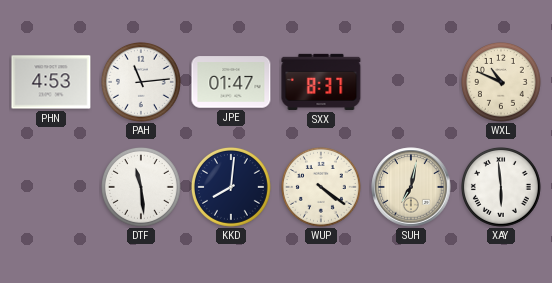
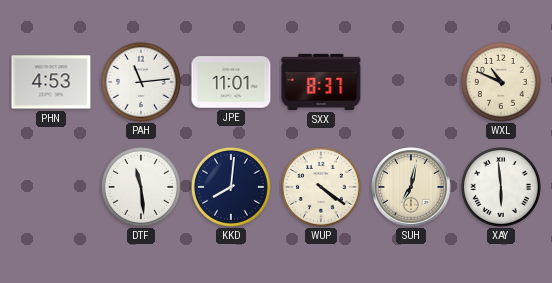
JPE: 01:47 -> 11:01
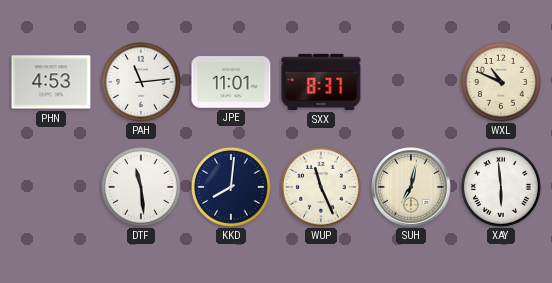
WUP: 4:21 -> 11:26
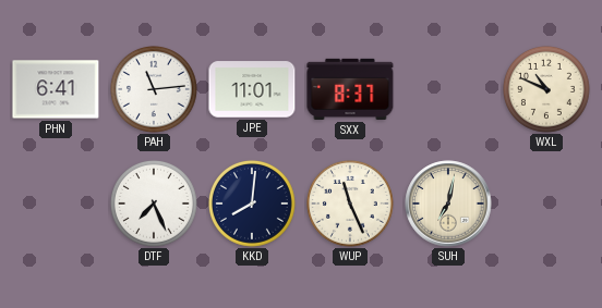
PHN: 4:53 -> 6:41
DTF: 11:29 -> 7:26
XAY: 5:59 -> none
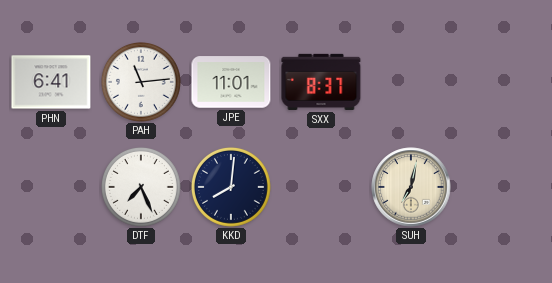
WXL: 10:49 -> none
WUP: 11:26 -> none
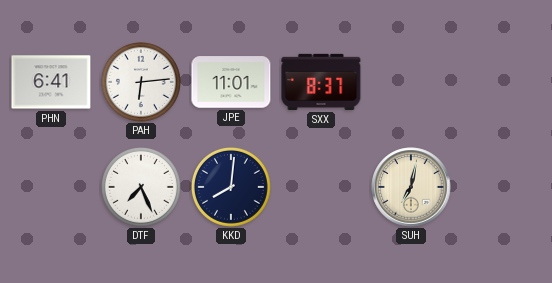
PAH: 11:14 -> 6:14
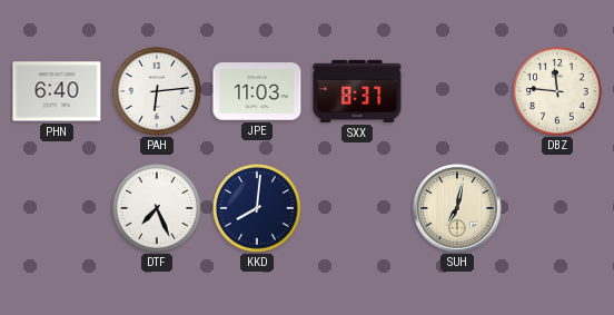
PHN: 6:41 -> 6:40
JPE: 11:01 -> 11:03
DBZ: none -> 11:46
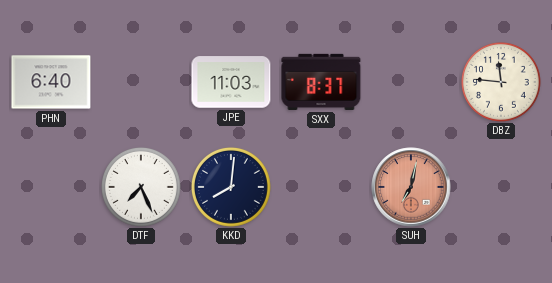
PAH: 6:14 -> none
SUH dial: cream -> salmon
